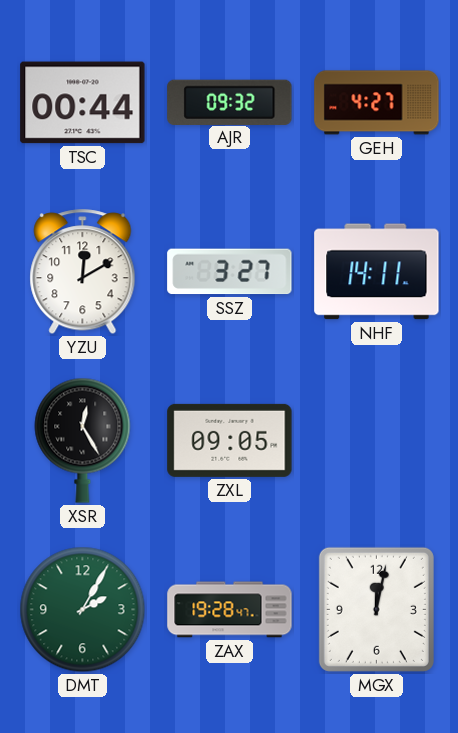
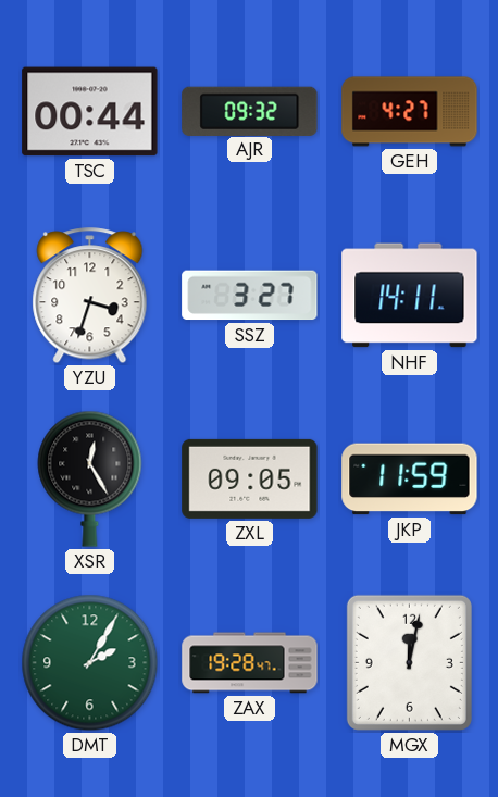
YZU: 12:10 -> 3:33
JKP: none -> 11:59
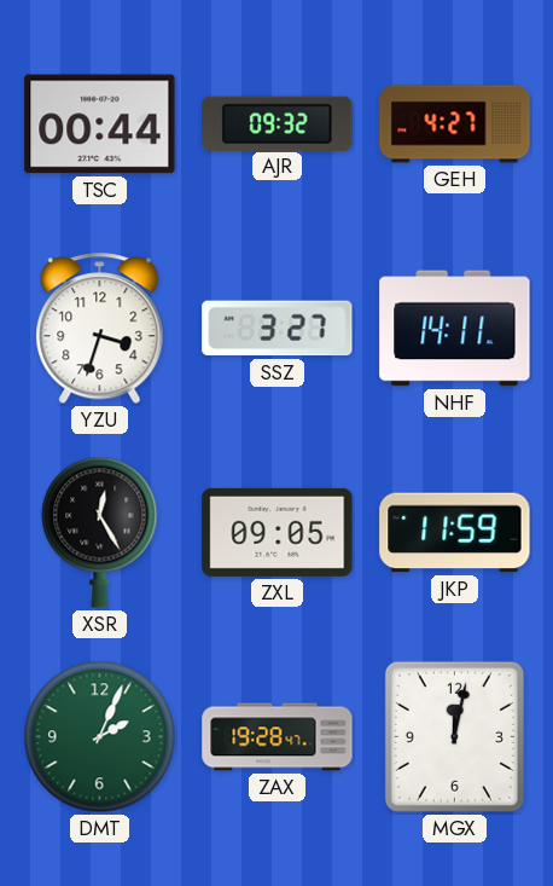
DMT: 2:05 -> 2:04
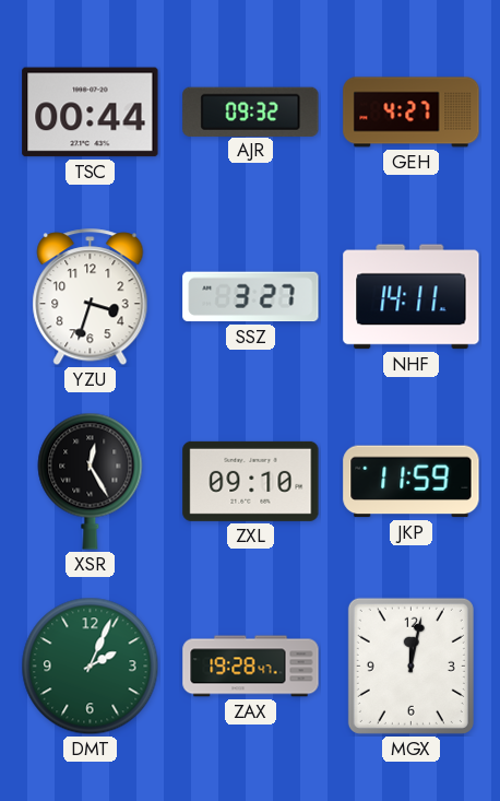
ZXL: 09:05 -> 09:10
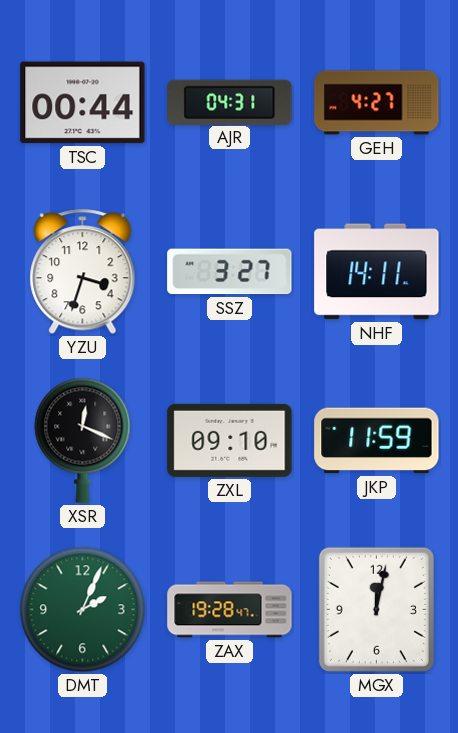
AJR: 09:32 -> 04:31
XSR: 12:25 -> 12:19
